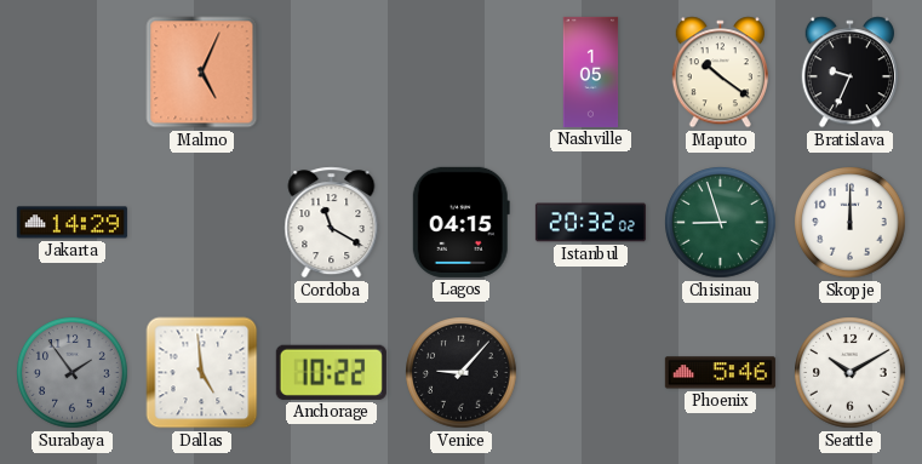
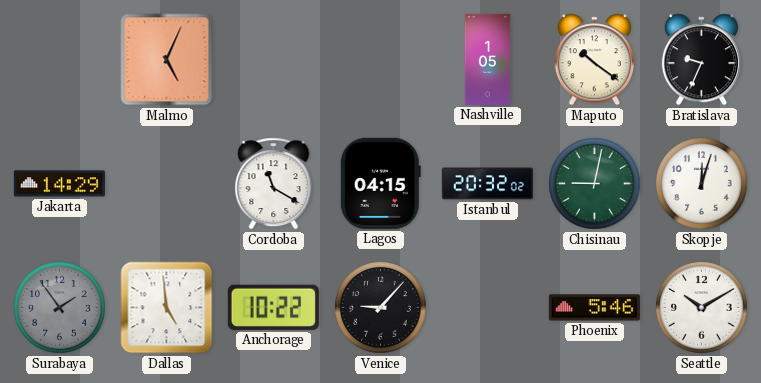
Chisinau: 8:57 -> 9:02
Skopje: 12:00 -> 12:03
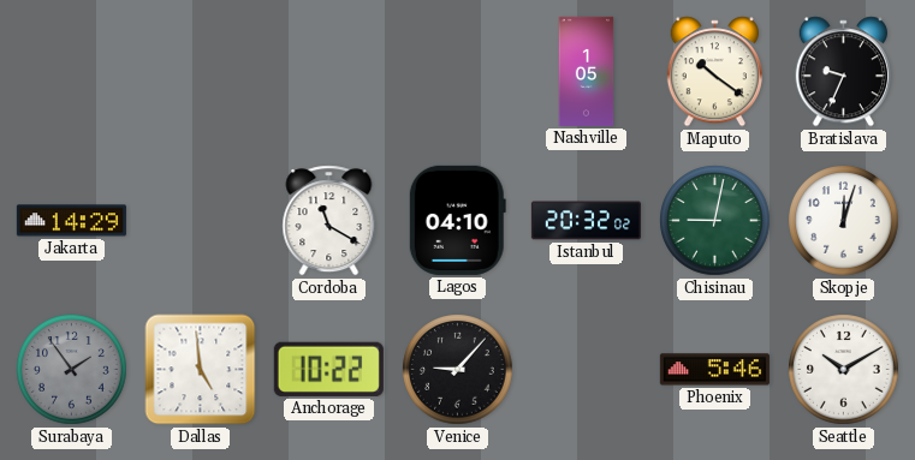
Malmo: 5:04 -> none
Lagos: 04:15 -> 04:10
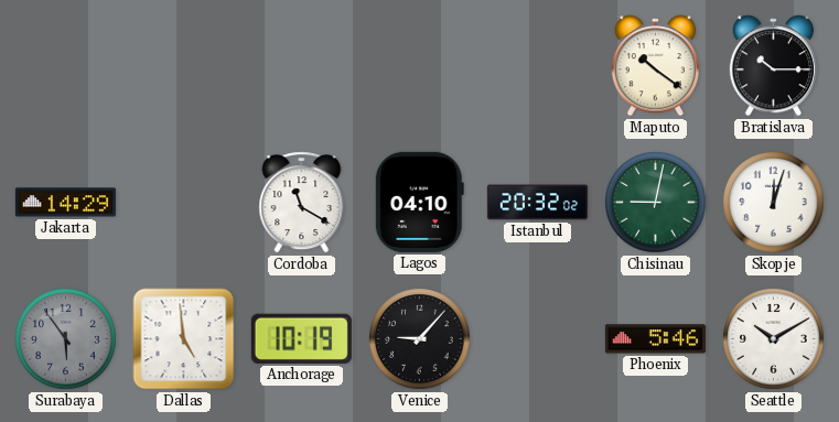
Nashville: 1:05 -> none
Bratislava: 9:34 -> 10:15
Surabaya: 1:54 -> 5:54
Anchorage: 10:22 -> 10:19
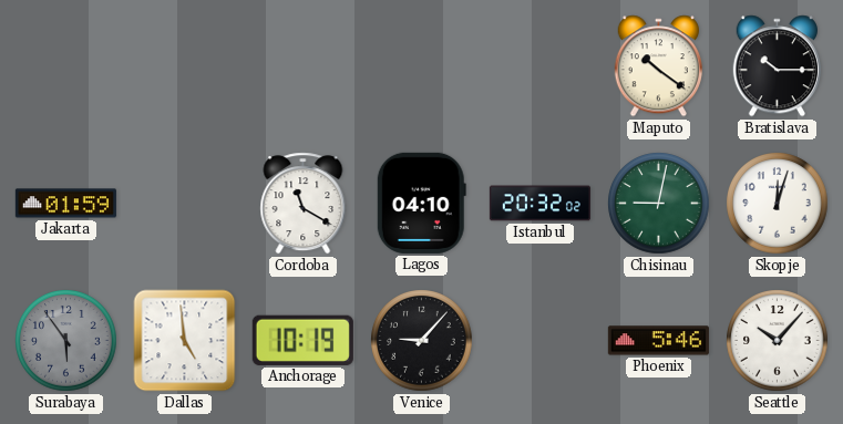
Jakarta: 14:29 -> 01:59
Seattle: 10:10 -> 10:07
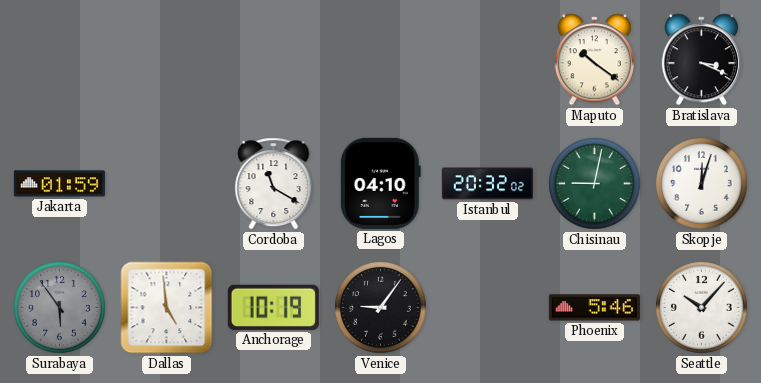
Bratislava: 10:15 -> 3:19
Venice: 9:07 -> 9:06
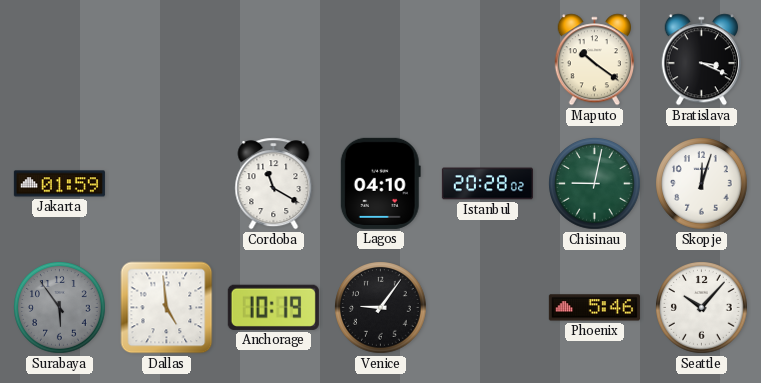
Istanbul: 20:32 -> 20:28
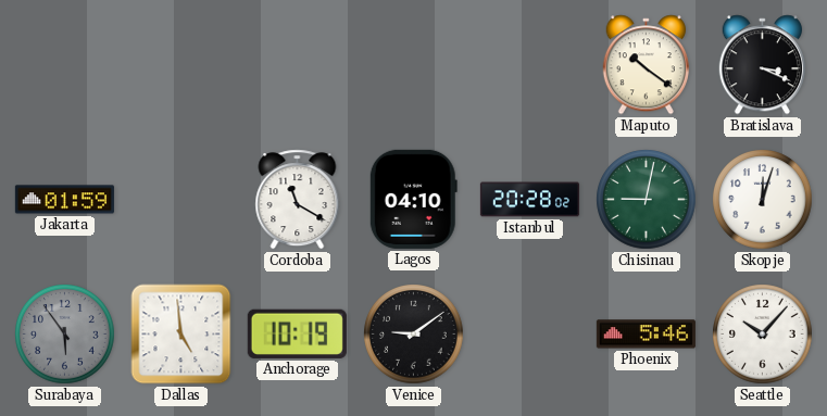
Venice: 9:06 -> 9:09
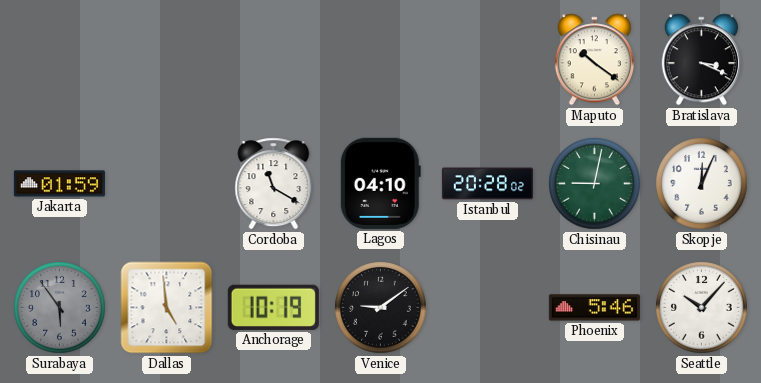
Skopje: 12:03 -> 12:04
